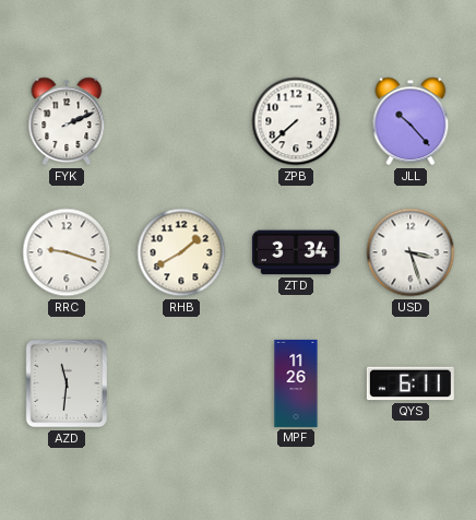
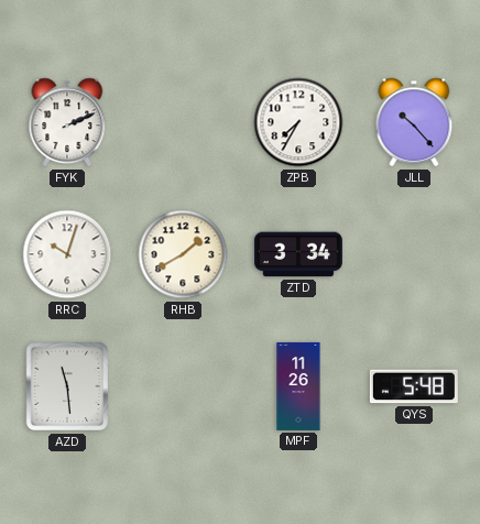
ZPB: 7:38 -> 7:35
RRC: 9:18 -> 10:03
USD: 3:27 -> none
AZD: 11:31 -> 11:29
QYS: 6:11 -> 5:48
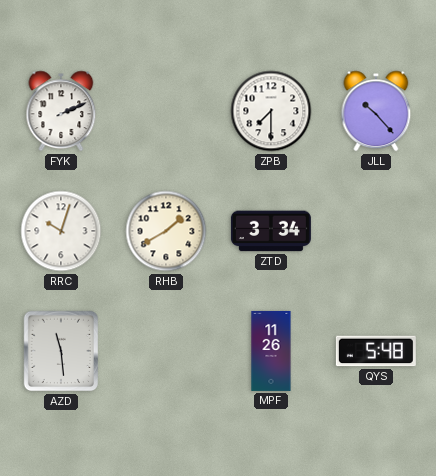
ZPB: 7:35 -> 7:30
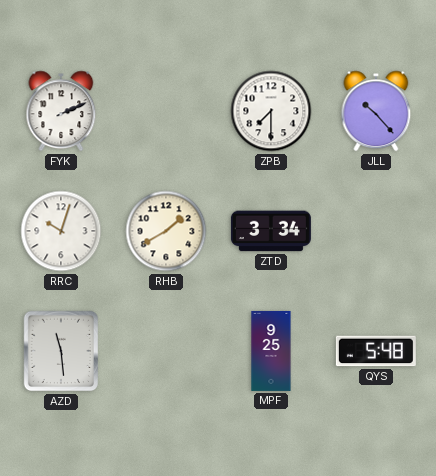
MPF: 11:26 -> 9:25
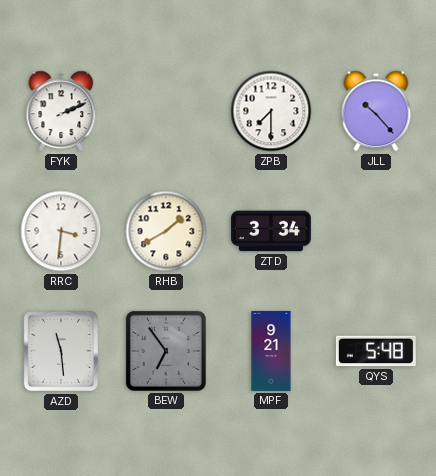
RRC: 10:03 -> 3:31
BEW: none -> 6:54
MPF: 9:25 -> 9:21
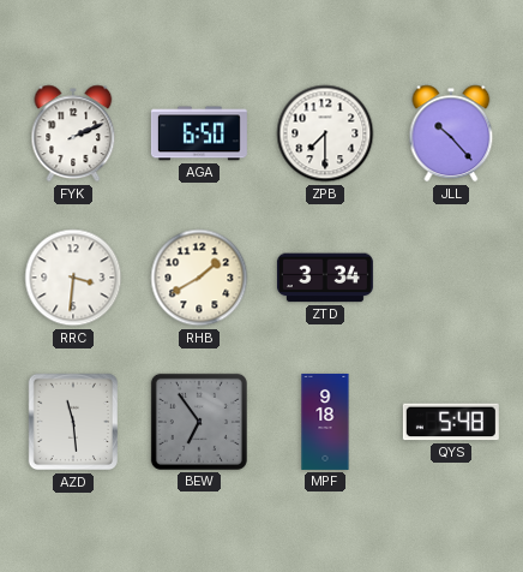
AGA: none -> 6:50
MPF: 9:21 -> 9:18
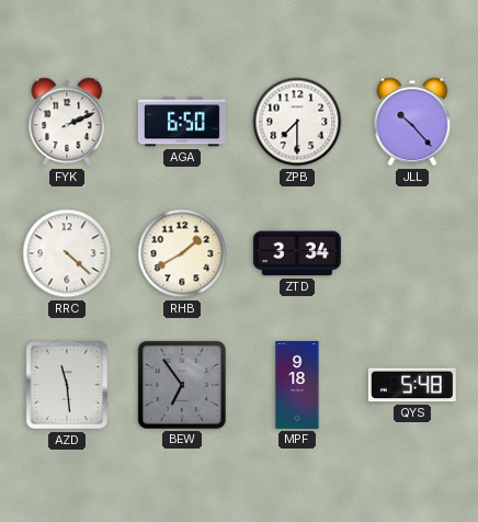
RRC: 3:31 -> 4:22
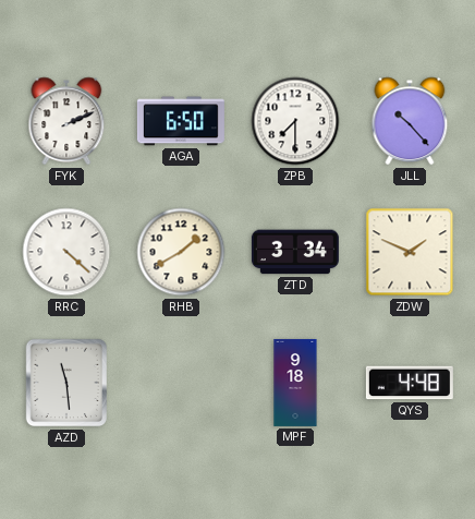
ZDW: none -> 1:49
BEW: 6:54 -> none
QYS: 5:48 -> 4:48
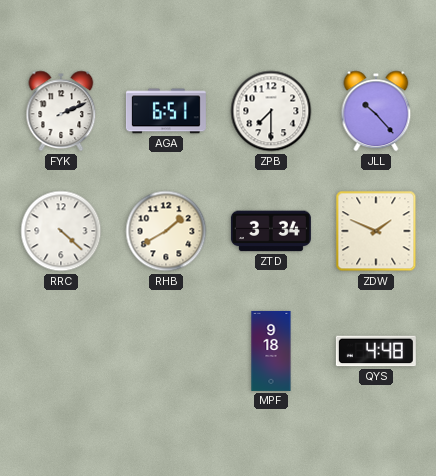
AGA: 6:50 -> 6:51
AZD: 11:29 -> none
